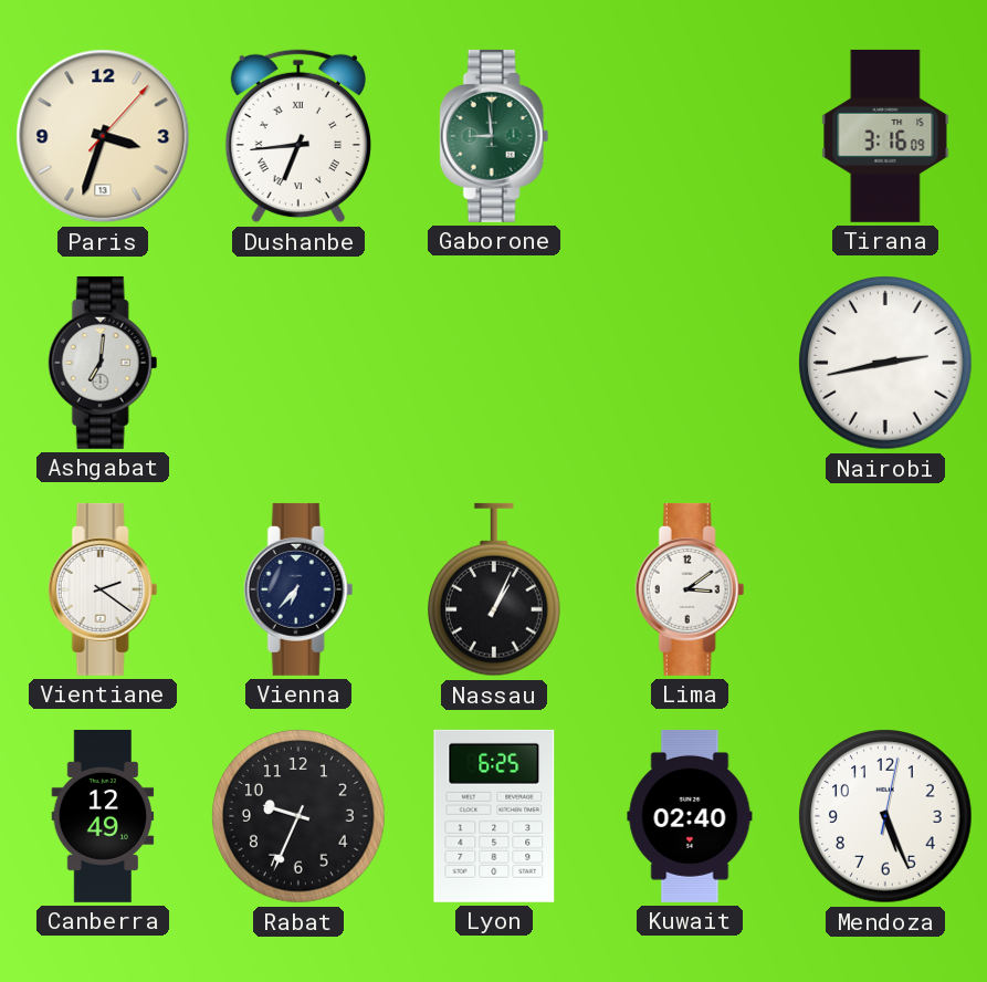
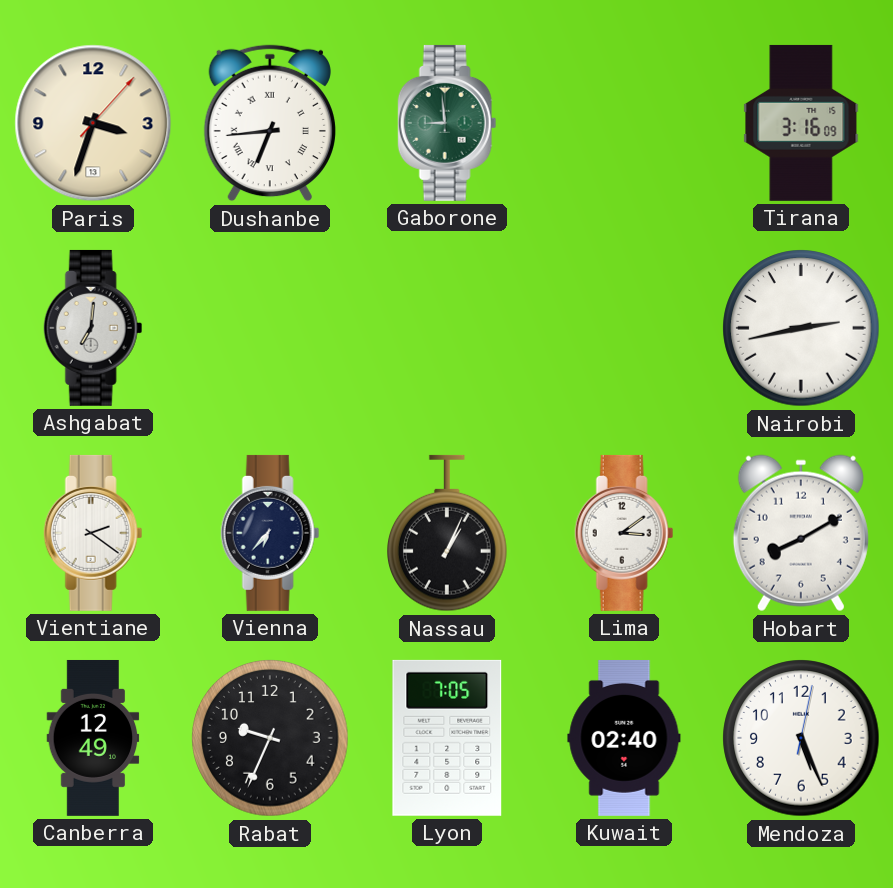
Hobart: none -> 8:10
Lyon: 6:25 -> 7:05
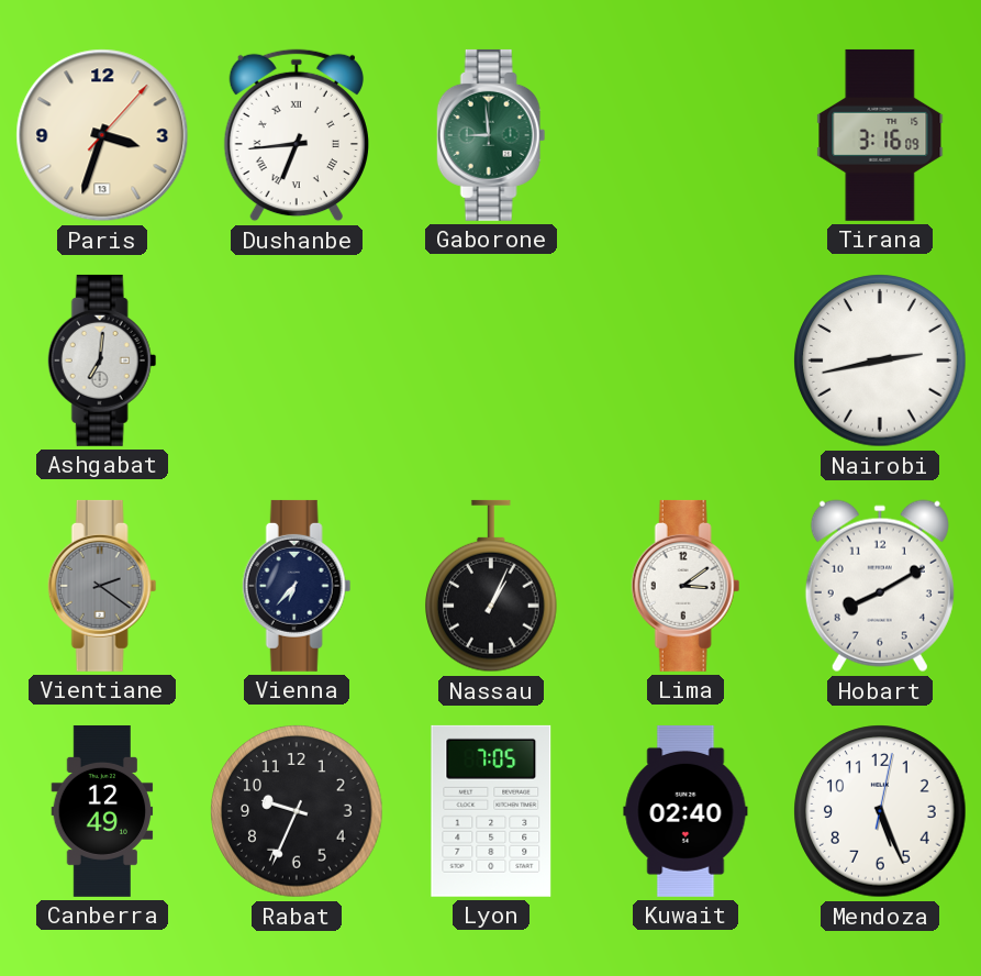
Vientiane dial: white -> grey
